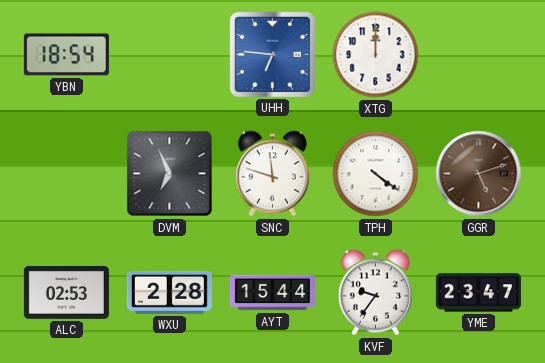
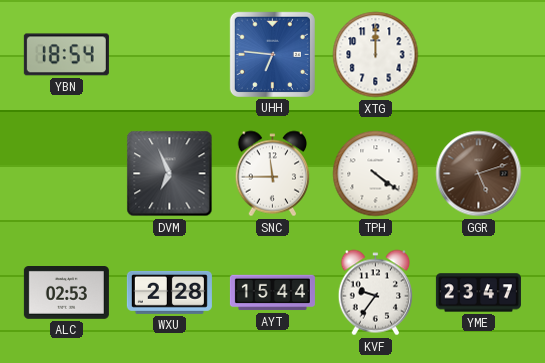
SNC: 11:48 -> 11:45
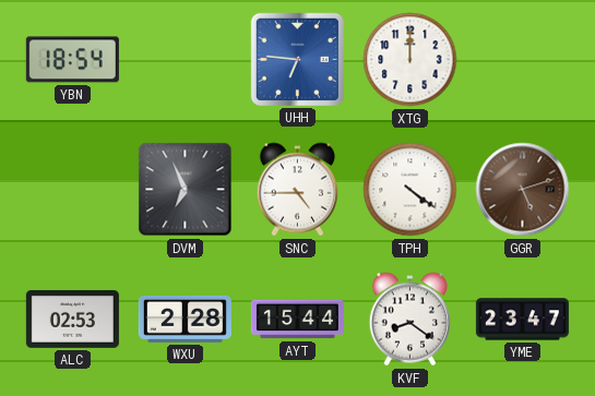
SNC: 11:45 -> 4:45
KVF: 9:36 -> 8:21
